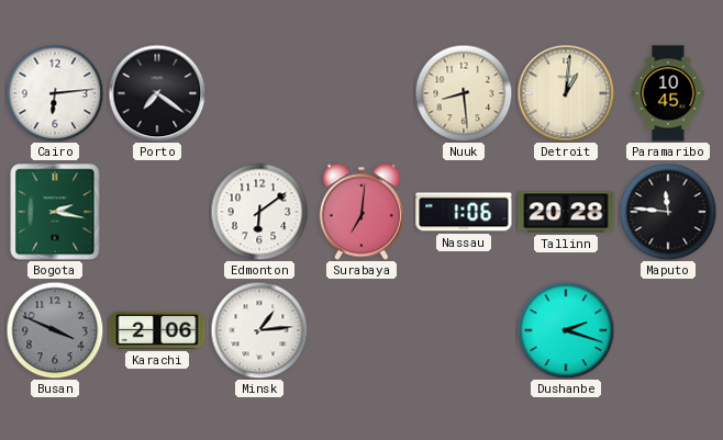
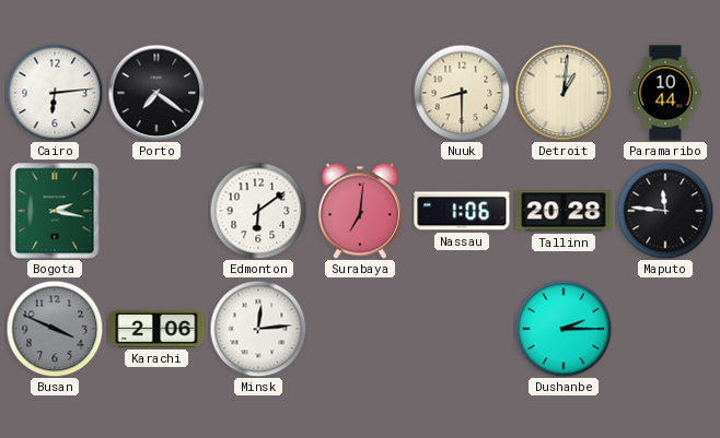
Nuuk: 8:29 -> 8:30
Paramaribo: 10:45 -> 10:44
Minsk: 1:14 -> 12:14
Dushanbe: 2:18 -> 2:15
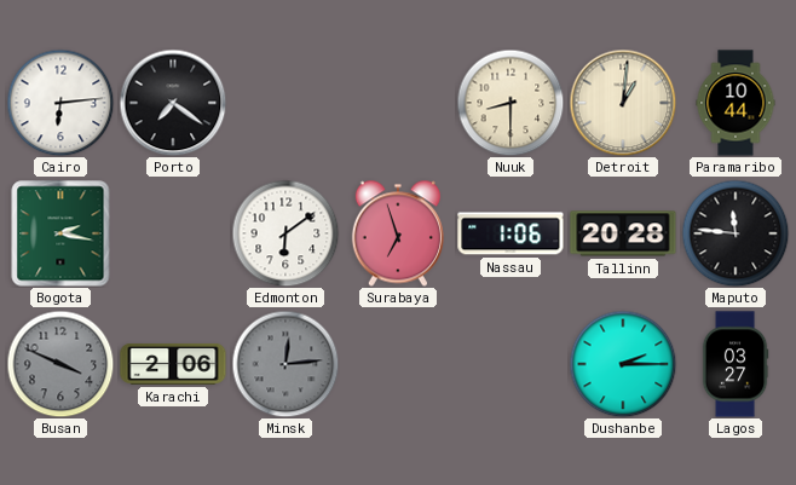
Surabaya: 7:01 -> 6:57
Minsk dial: white -> grey
Lagos: none -> 03:27
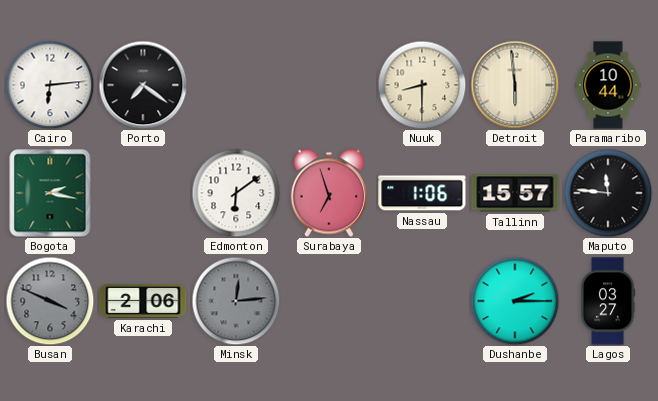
Detroit: 1:01 -> 5:59
Tallinn: 20:28 -> 15:57
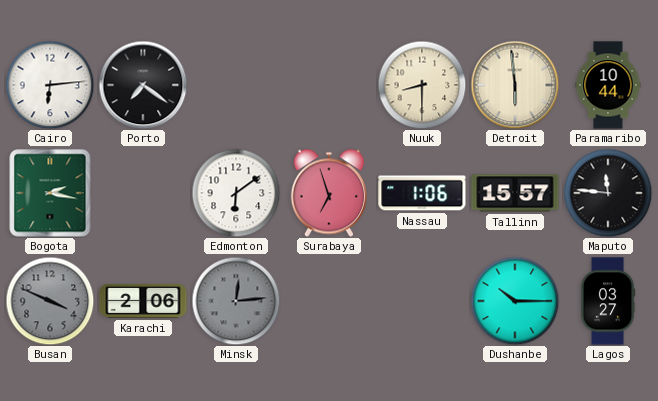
Dushanbe: 2:15 -> 10:15
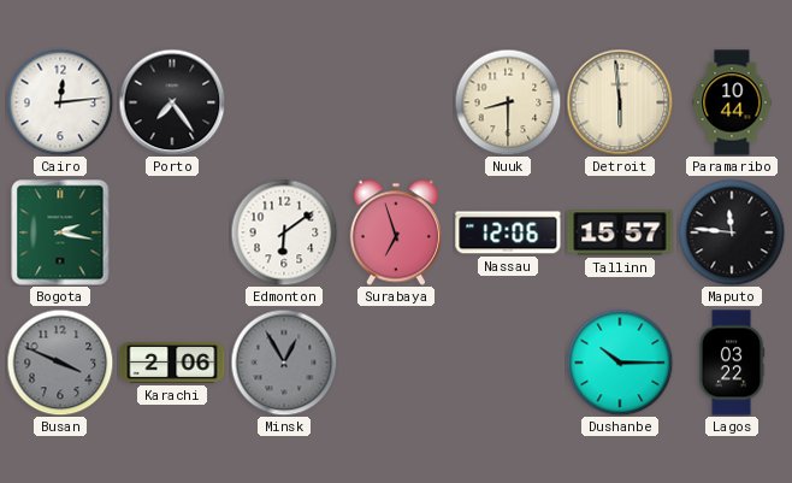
Cairo: 6:14 -> 12:14
Porto: 7:21 -> 7:24
Nassau: 1:06 -> 12:06
Minsk: 12:14 -> 12:55
Lagos: 03:27 -> 03:22
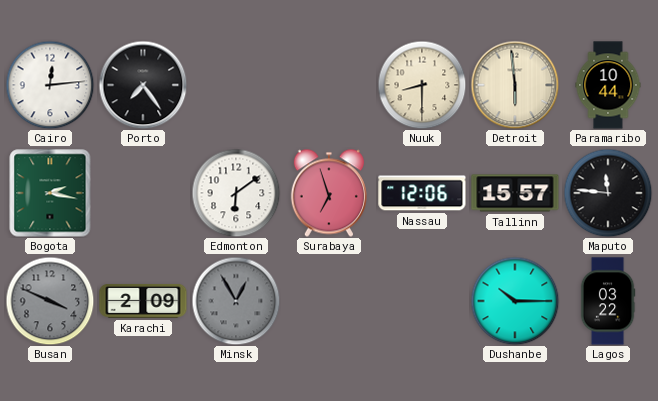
Karachi: 2:06 -> 2:09
